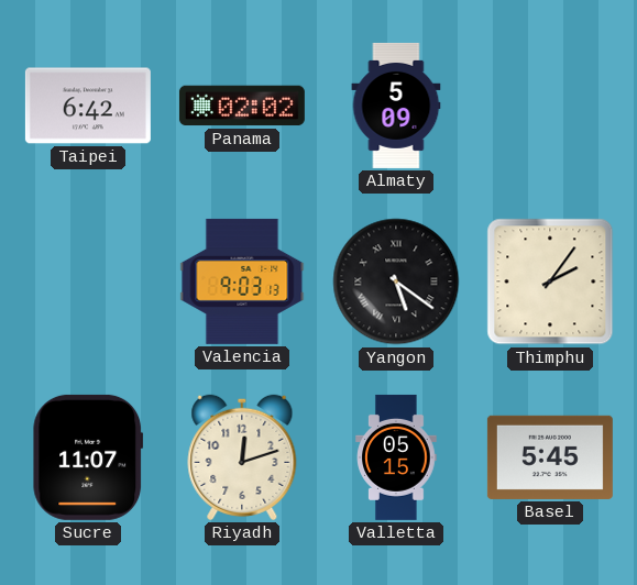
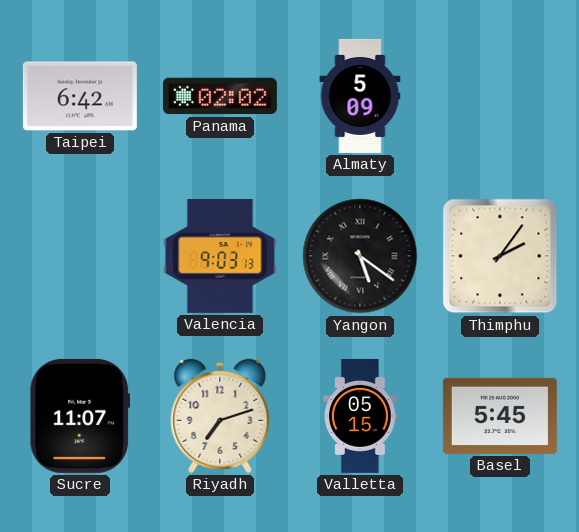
Riyadh: 12:12 -> 7:12
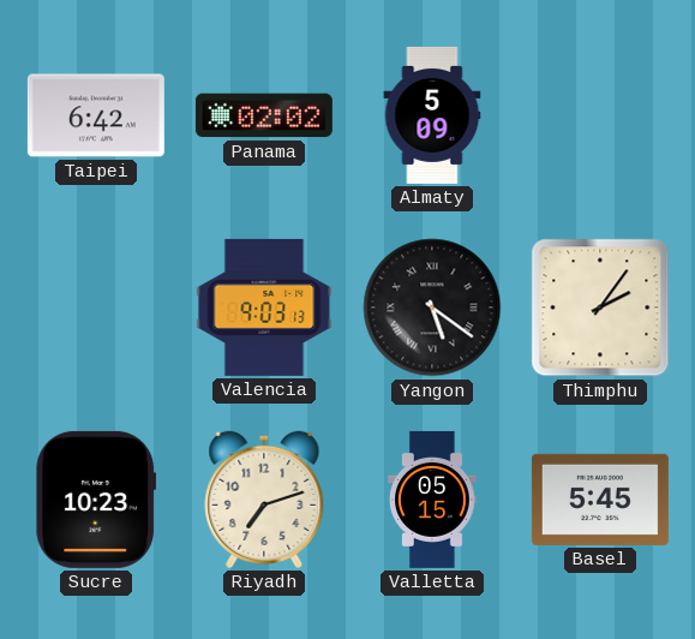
Sucre: 11:07 -> 10:23
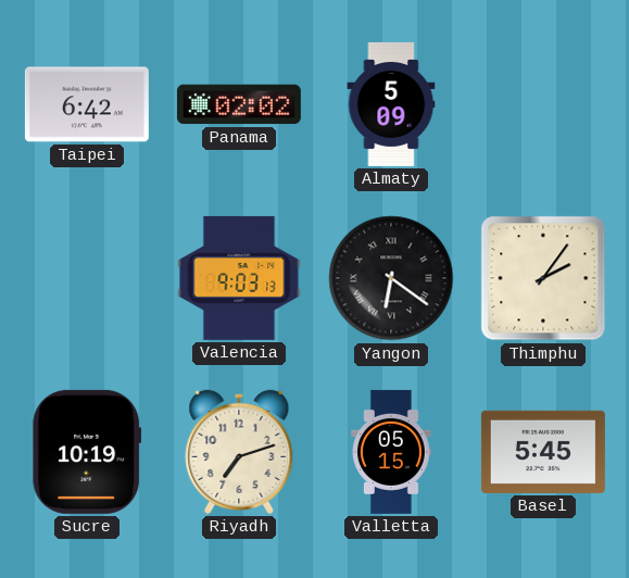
Yangon: 5:21 -> 6:21
Sucre: 10:23 -> 10:19
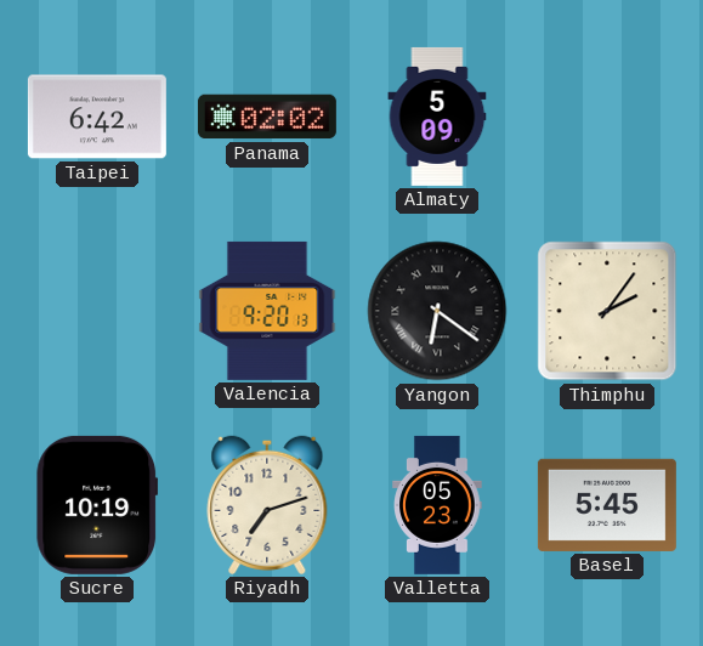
Valencia: 9:03 -> 9:20
Valletta: 05:15 -> 05:23
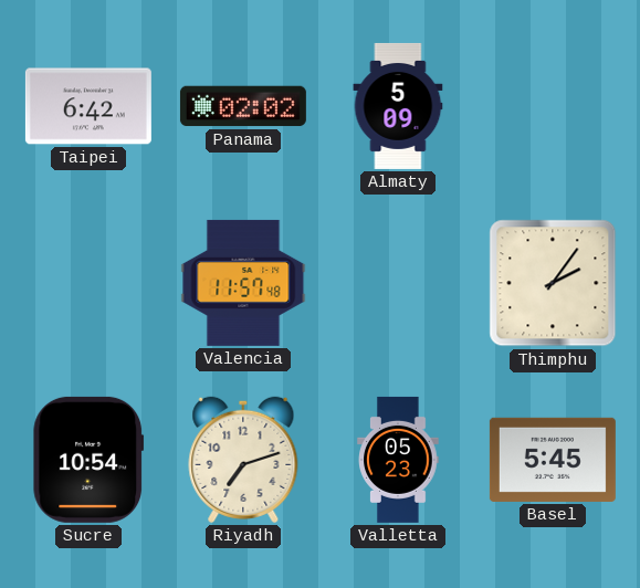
Valencia: 9:20 -> 11:57
Yangon: 6:21 -> none
Sucre: 10:19 -> 10:54
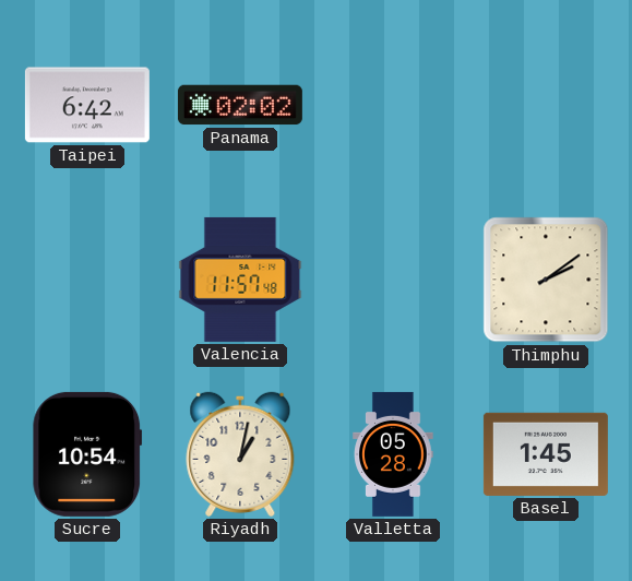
Almaty: 5:09 -> none
Thimphu: 2:06 -> 2:09
Riyadh: 7:12 -> 1:02
Valletta: 05:23 -> 05:28
Basel: 5:45 -> 1:45
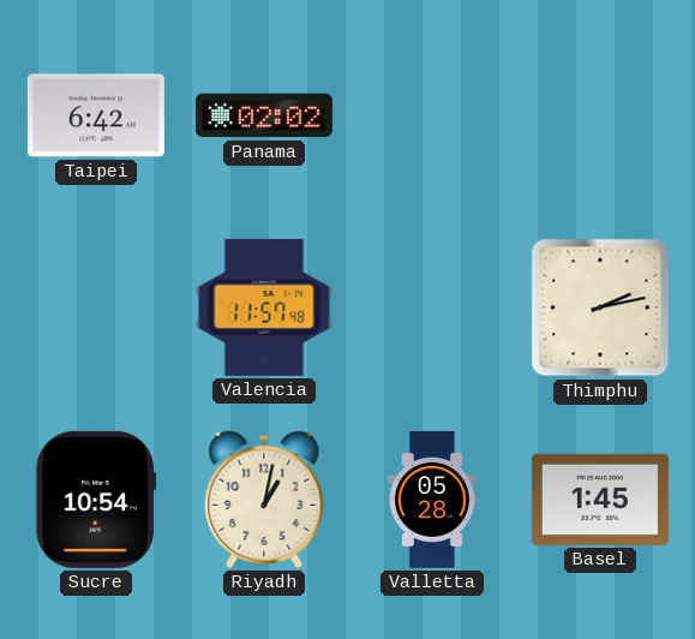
Thimphu: 2:09 -> 2:13
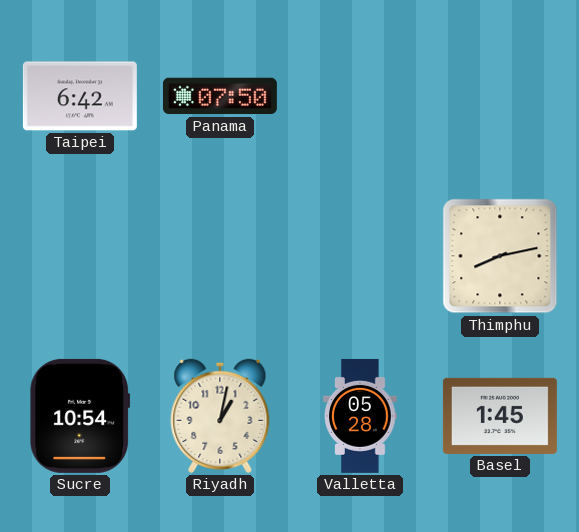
Panama: 02:02 -> 07:50
Valencia: 11:57 -> none
Thimphu: 2:13 -> 8:13
